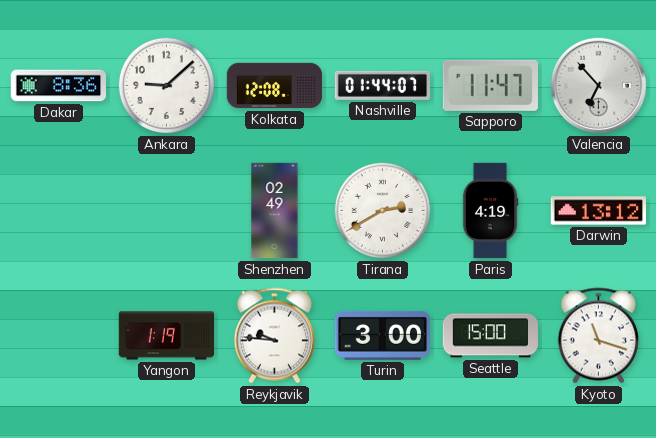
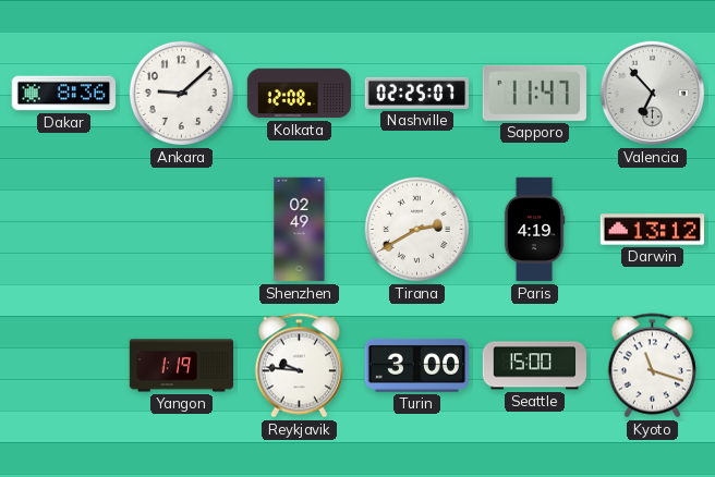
Nashville: 01:44 -> 02:25
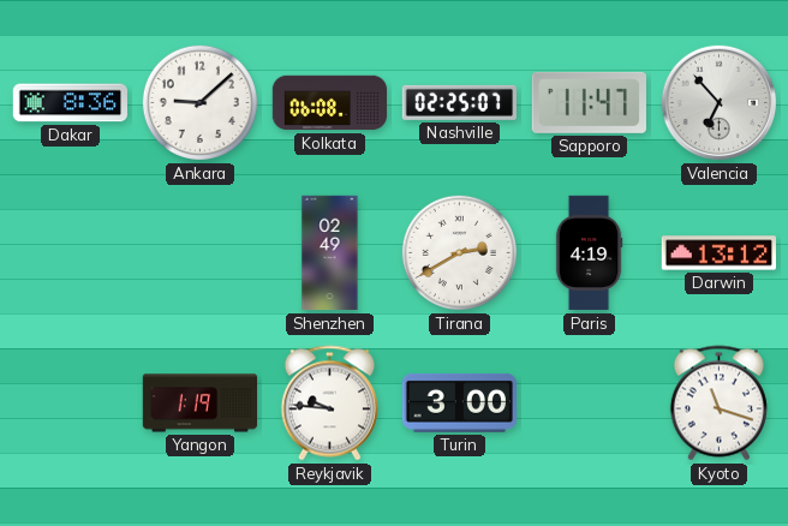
Kolkata: 12:08 -> 06:08
Seattle: 15:00 -> none
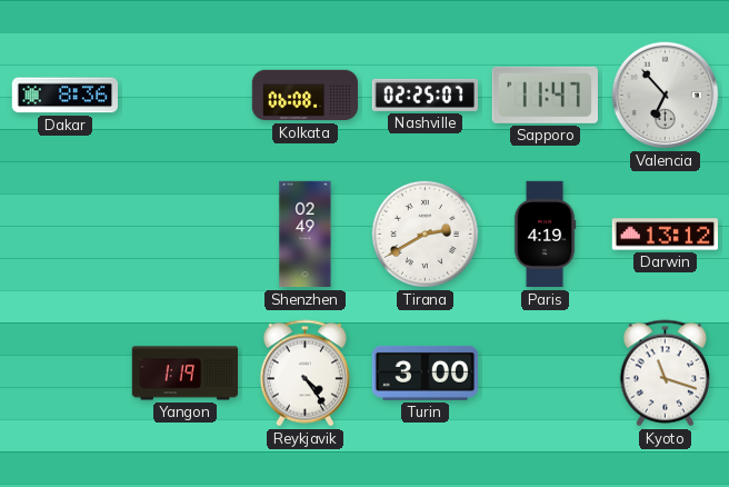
Ankara: 9:08 -> none
Reykjavik: 9:46 -> 4:24
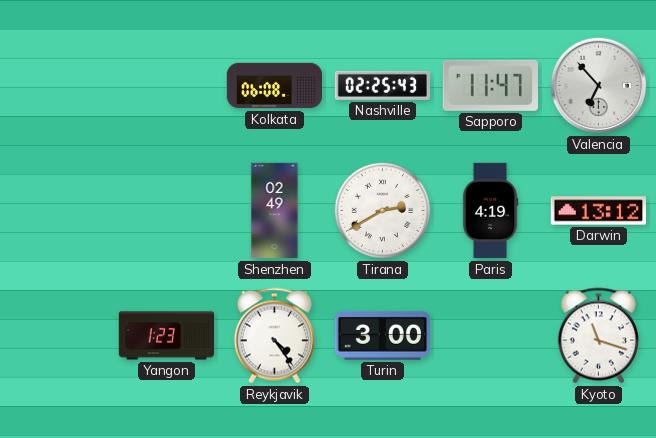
Dakar: 8:36 -> none
Nashville: 02:25:07 -> 02:25:43
Yangon: 1:19 -> 1:23
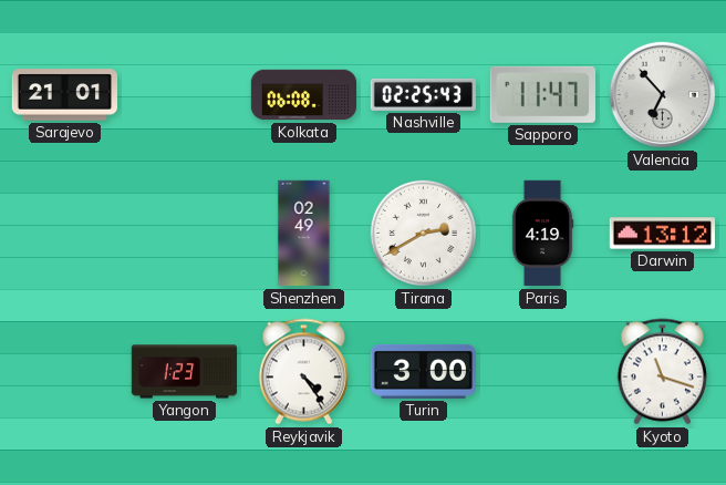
Sarajevo: none -> 21:01
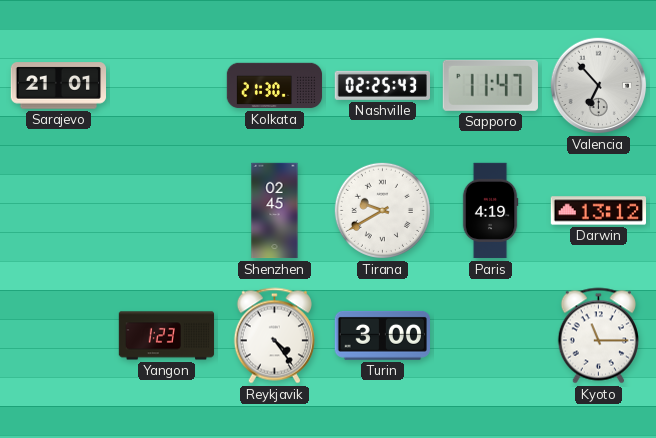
Kolkata: 06:08 -> 21:30
Shenzhen: 02:49 -> 02:45
Tirana: 2:40 -> 9:40
Kyoto: 11:18 -> 11:15
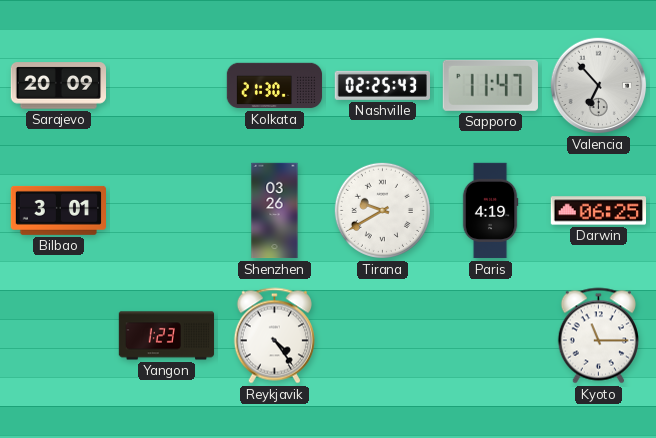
Sarajevo: 21:01 -> 20:09
Bilbao: none -> 3:01
Shenzhen: 02:45 -> 03:26
Darwin: 13:12 -> 06:25
Turin: 3:00 -> none
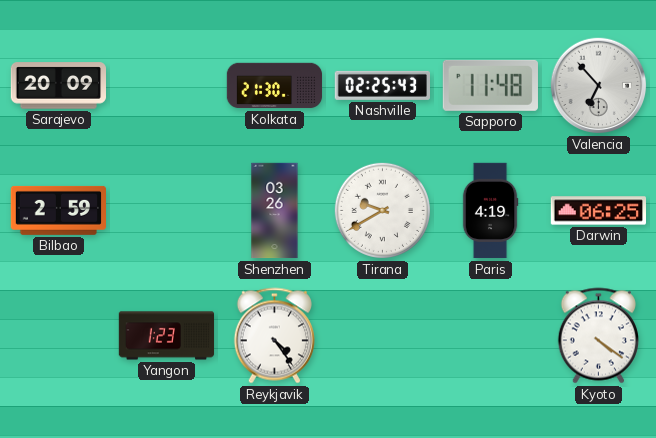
Sapporo: 11:47 -> 11:48
Bilbao: 3:01 -> 2:59
Kyoto: 11:15 -> 4:21
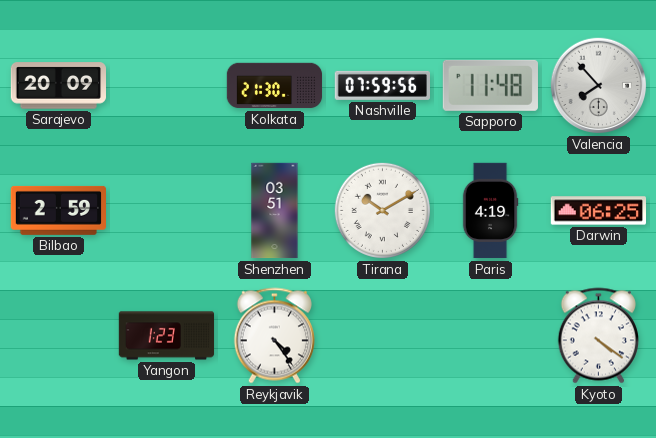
Nashville: 02:25 -> 07:59
Valencia: 6:53 -> 7:53
Shenzhen: 03:26 -> 03:51
Tirana: 9:40 -> 10:10
